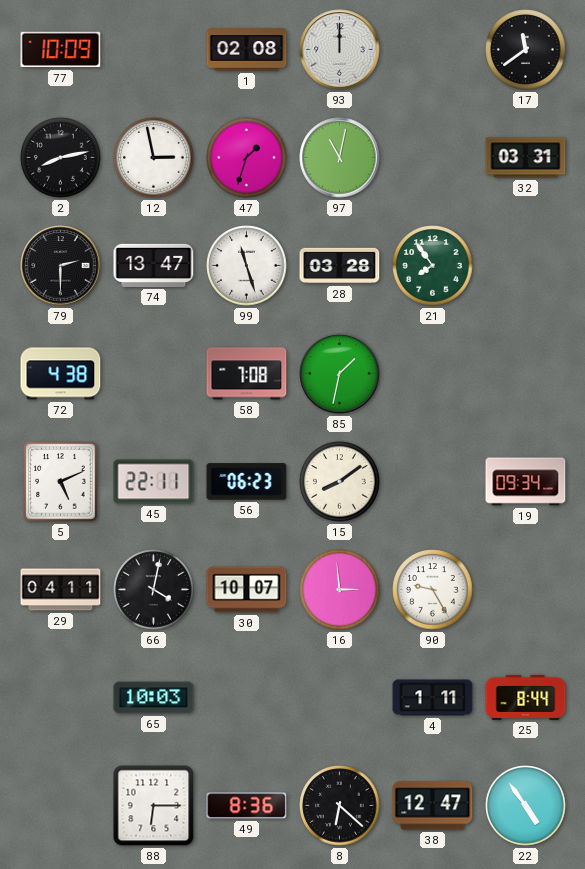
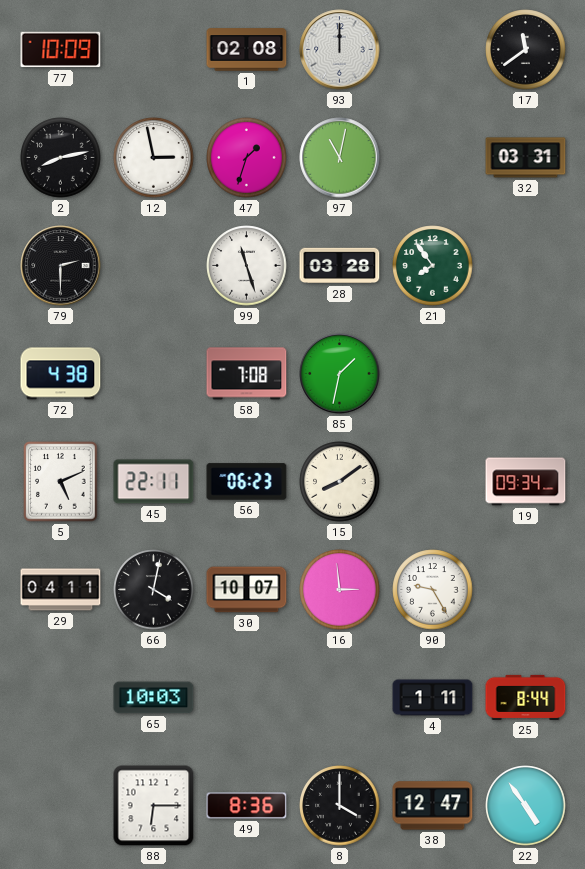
74: 13:47 -> none
8: 6:22 -> 4:00
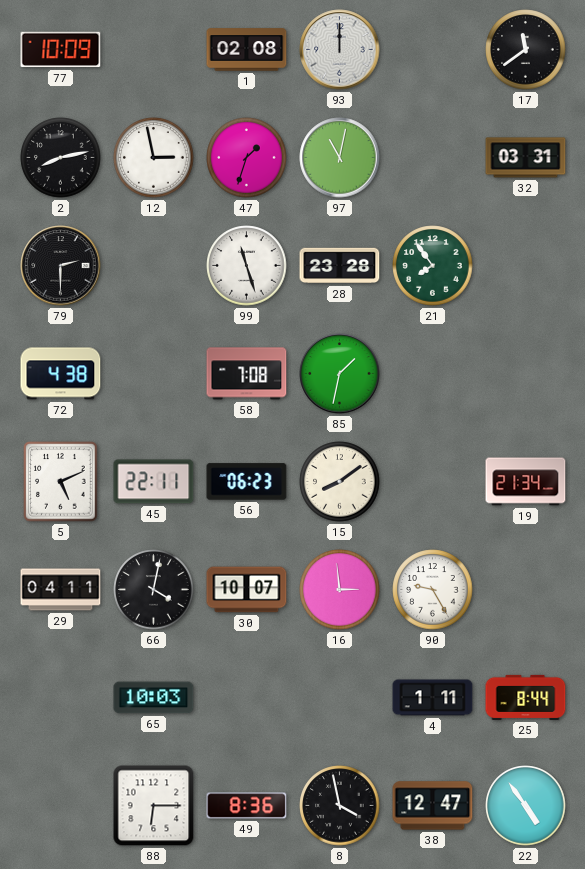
28: 03:28 -> 23:28
19: 09:34 -> 21:34
8: 4:00 -> 3:58
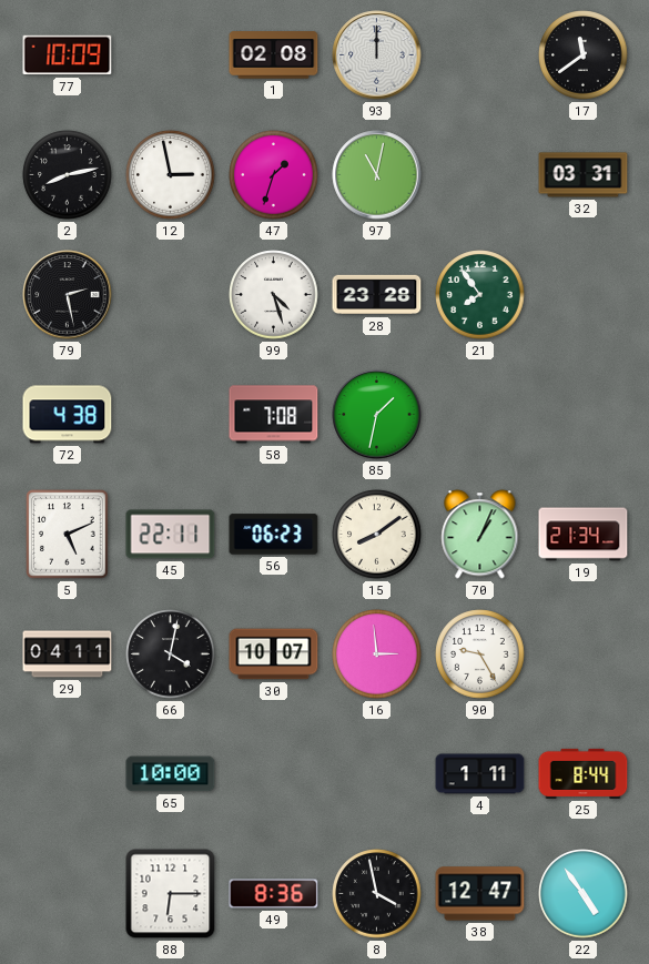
79: 2:30 -> 2:28
99: 11:27 -> 4:27
70: none -> 1:04
65: 10:03 -> 10:00
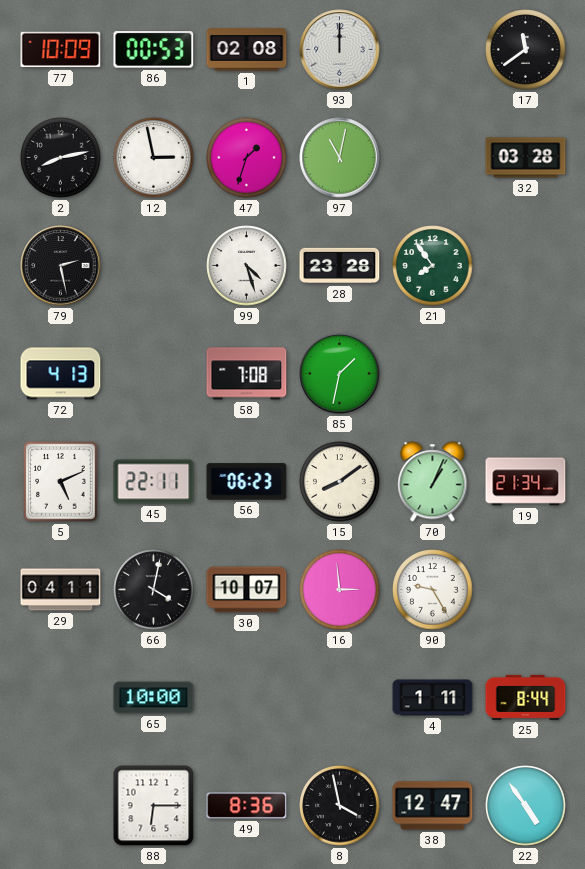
86: none -> 00:53
32: 03:31 -> 03:28
72: 4:38 -> 4:13
